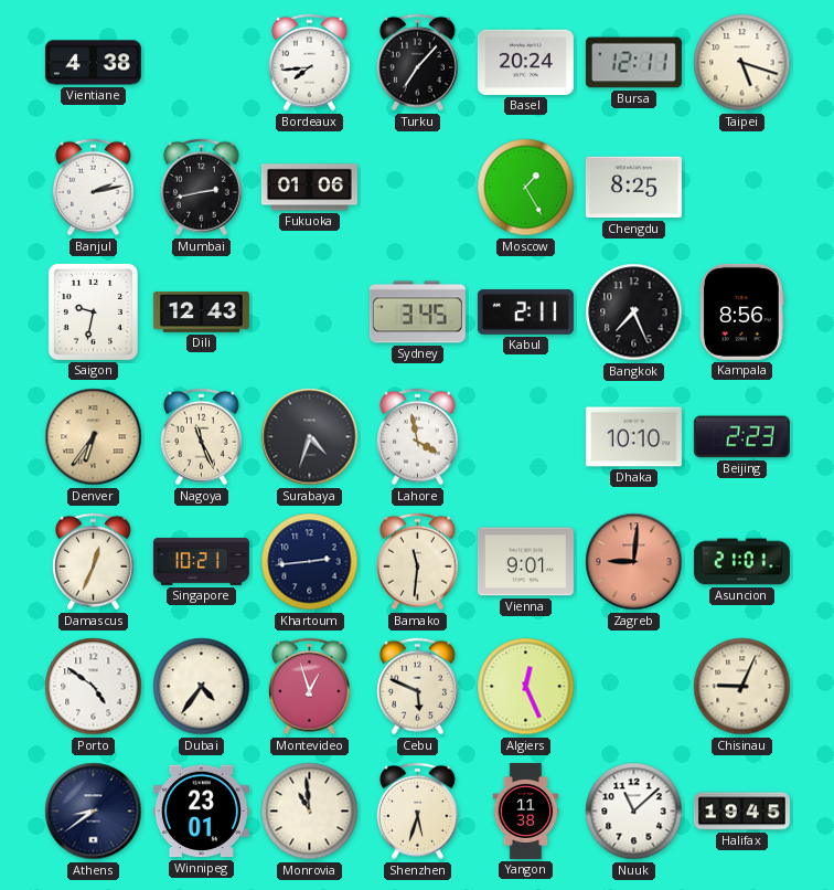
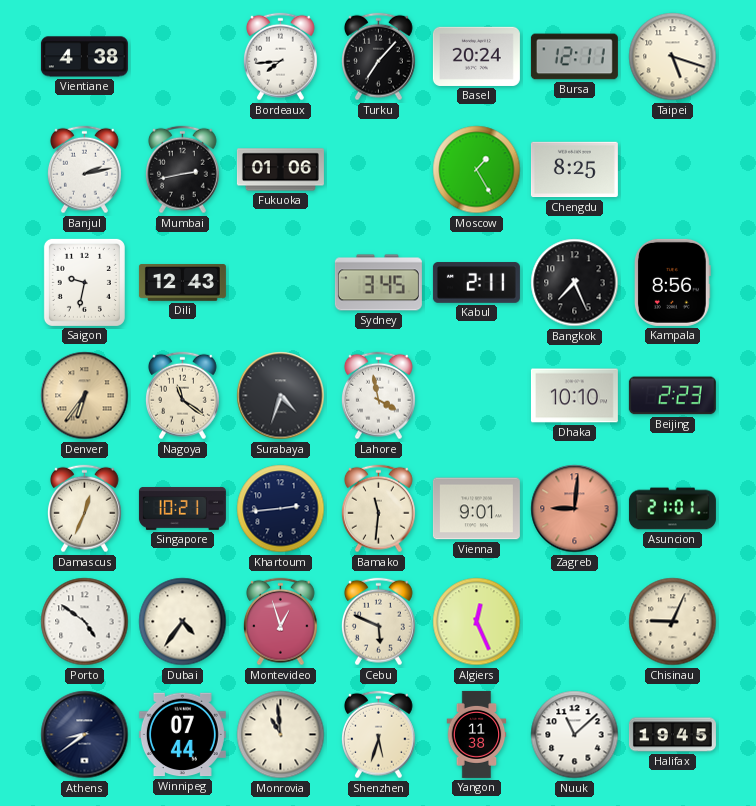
Nagoya: 11:26 -> 11:21
Winnipeg: 23:01 -> 07:44
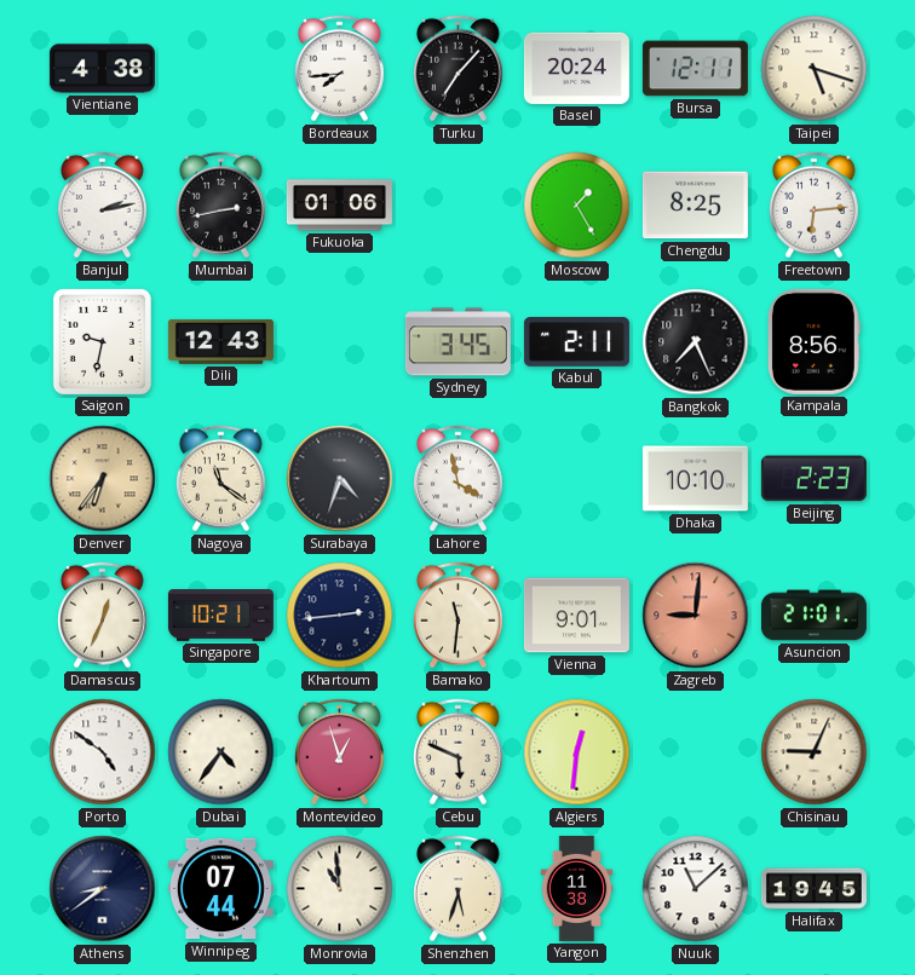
Freetown: none -> 6:14
Algiers: 12:26 -> 12:31
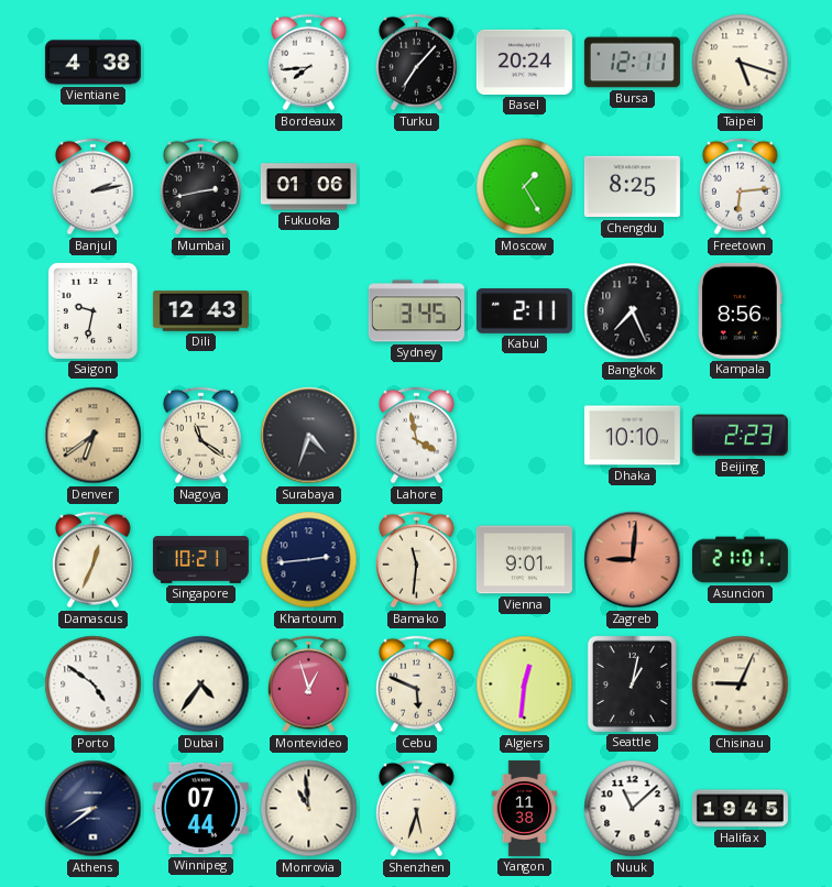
Denver: 6:36 -> 6:39
Seattle: none -> 1:02
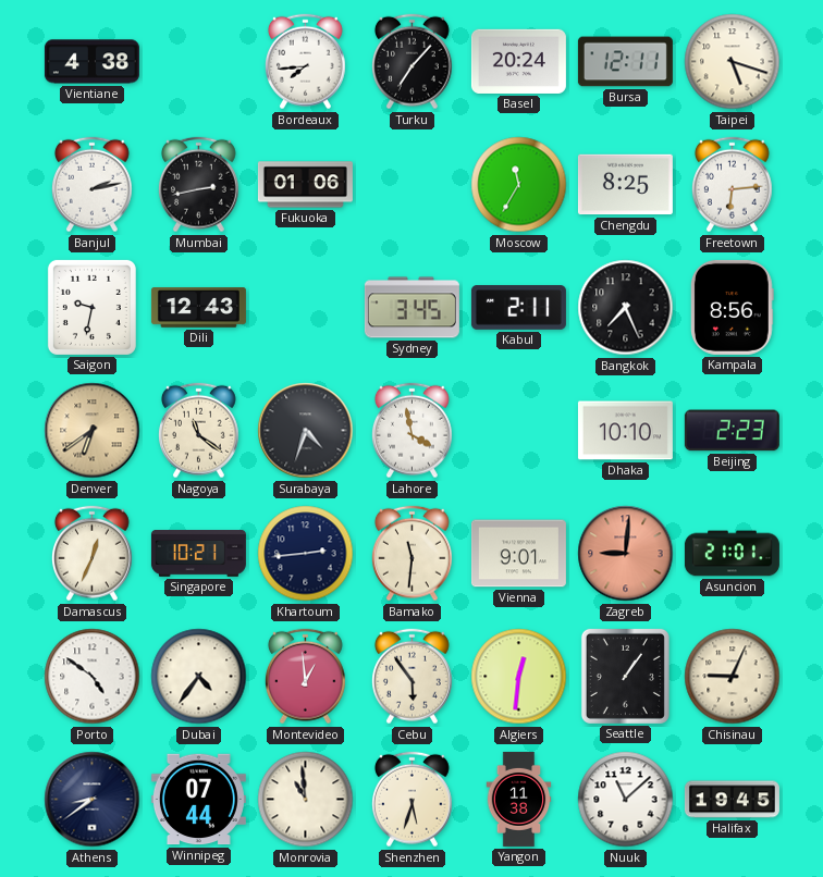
Moscow: 1:25 -> 11:35
Montevideo: 12:57 -> 12:59
Cebu: 5:49 -> 5:54
Seattle: 1:02 -> 1:06
